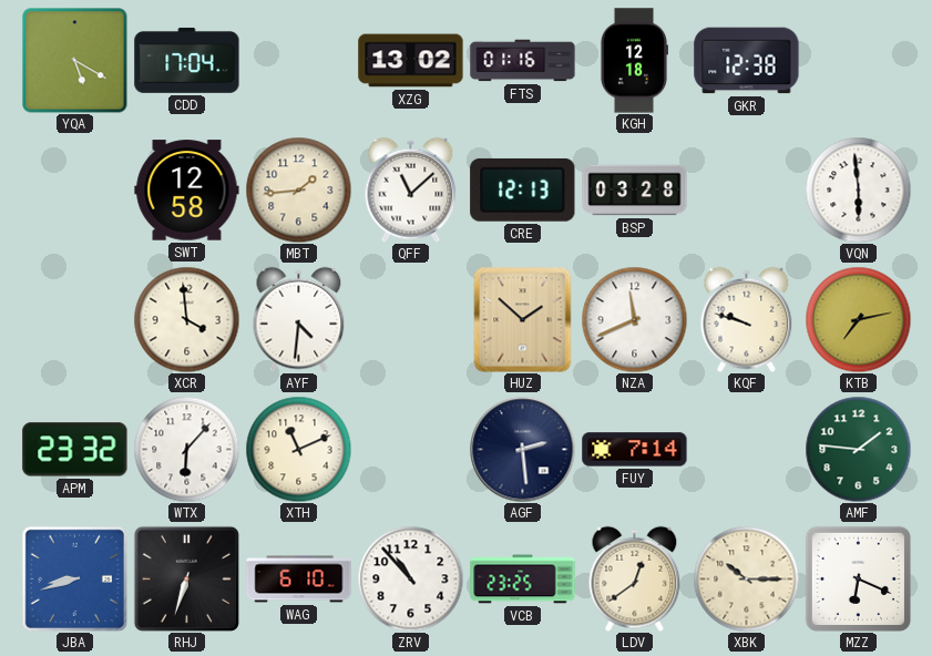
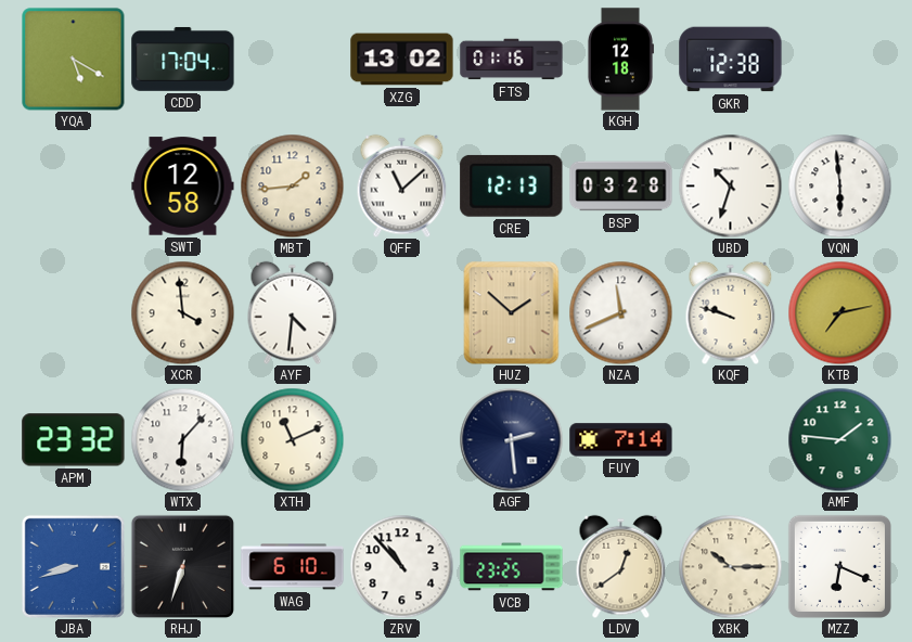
UBD: none -> 10:33
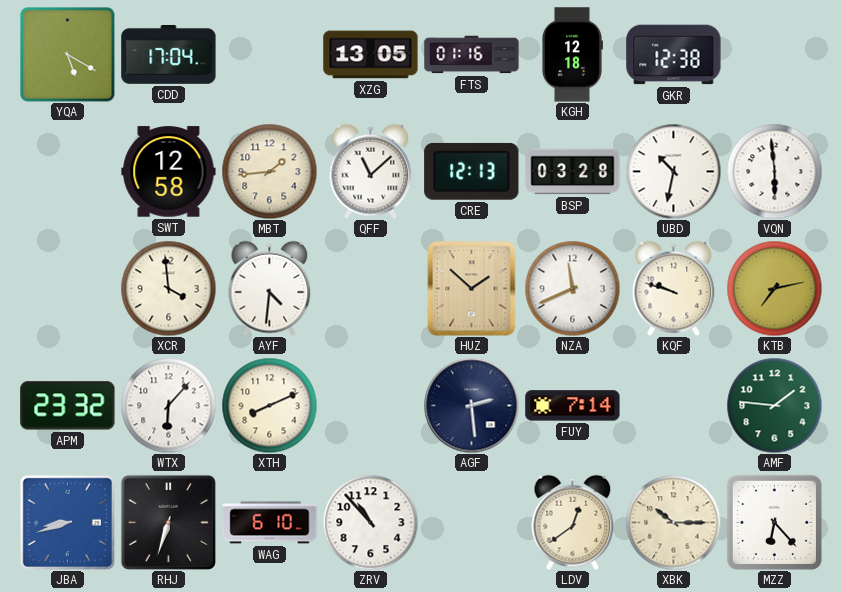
XZG: 13:02 -> 13:05
UBD: 10:33 -> 10:32
XTH: 11:11 -> 8:11
VCB: 23:25 -> none
MZZ: 6:19 -> 6:23
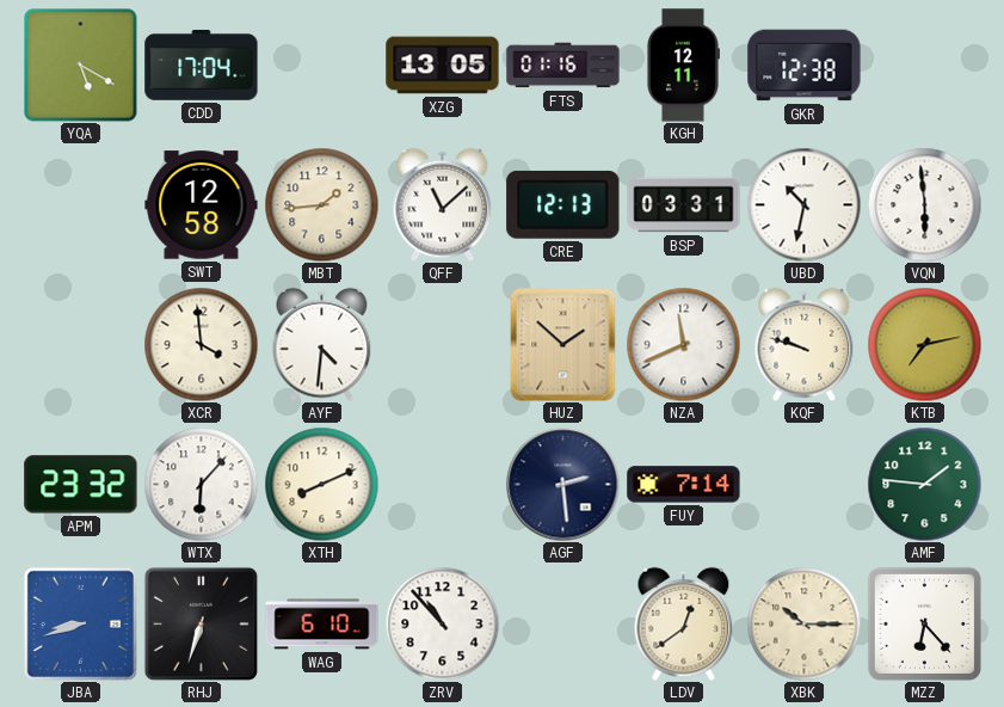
KGH: 12:18 -> 12:11
BSP: 03:28 -> 03:31
